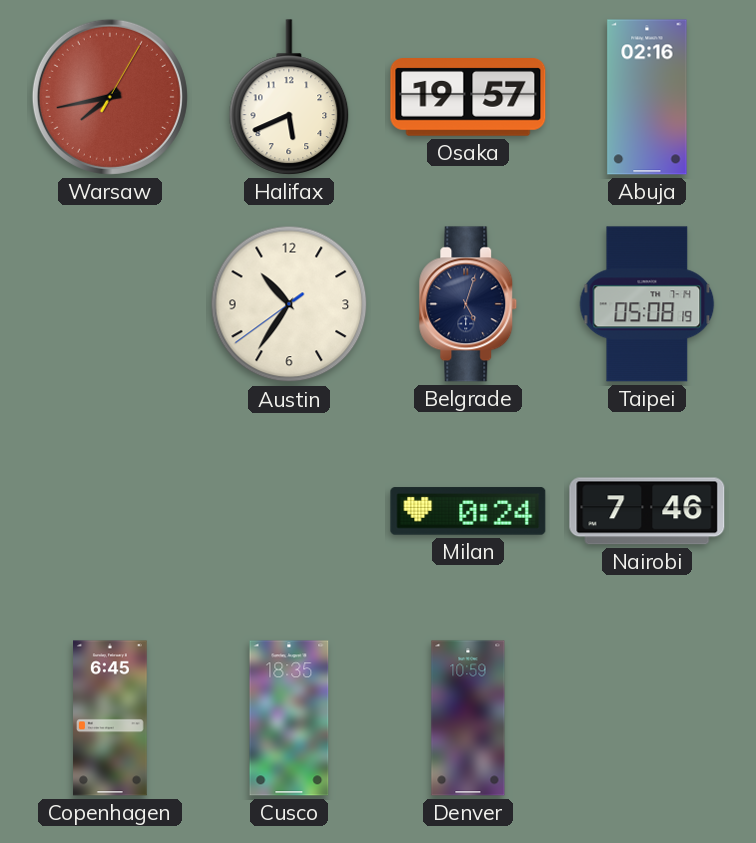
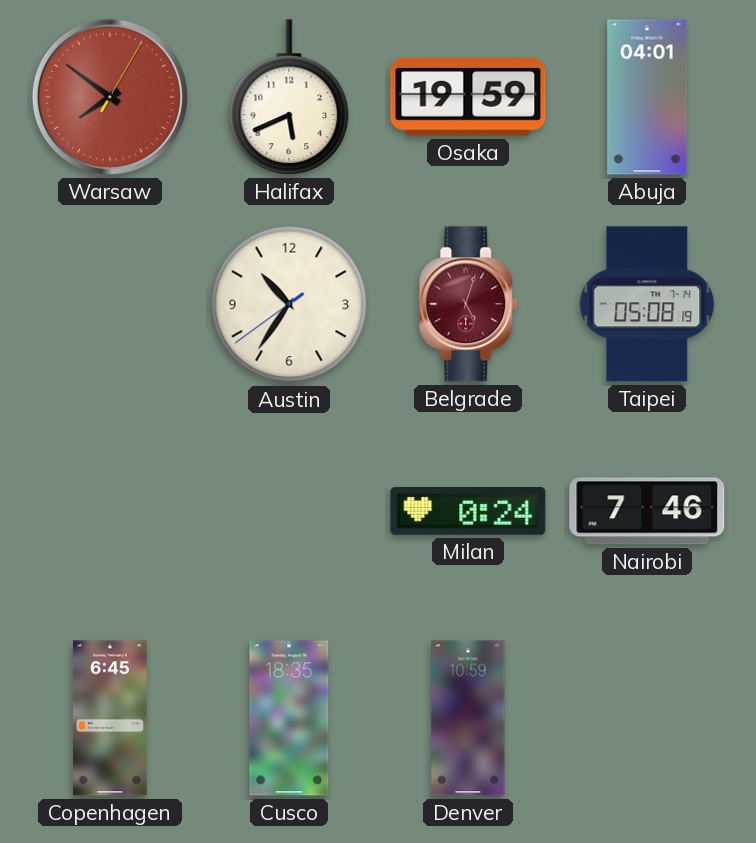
Warsaw: 7:43 -> 7:51
Osaka: 19:57 -> 19:59
Abuja: 02:16 -> 04:01
Belgrade dial: navy -> burgundy
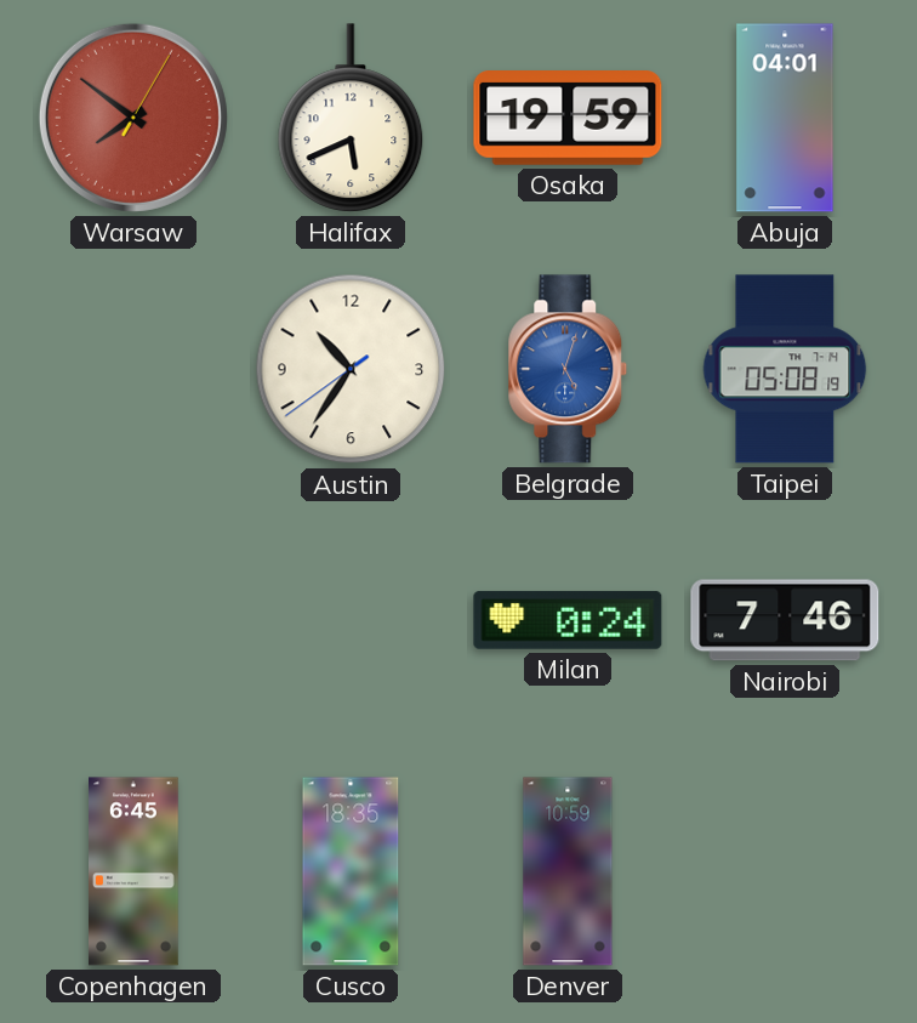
Belgrade dial: burgundy -> blue
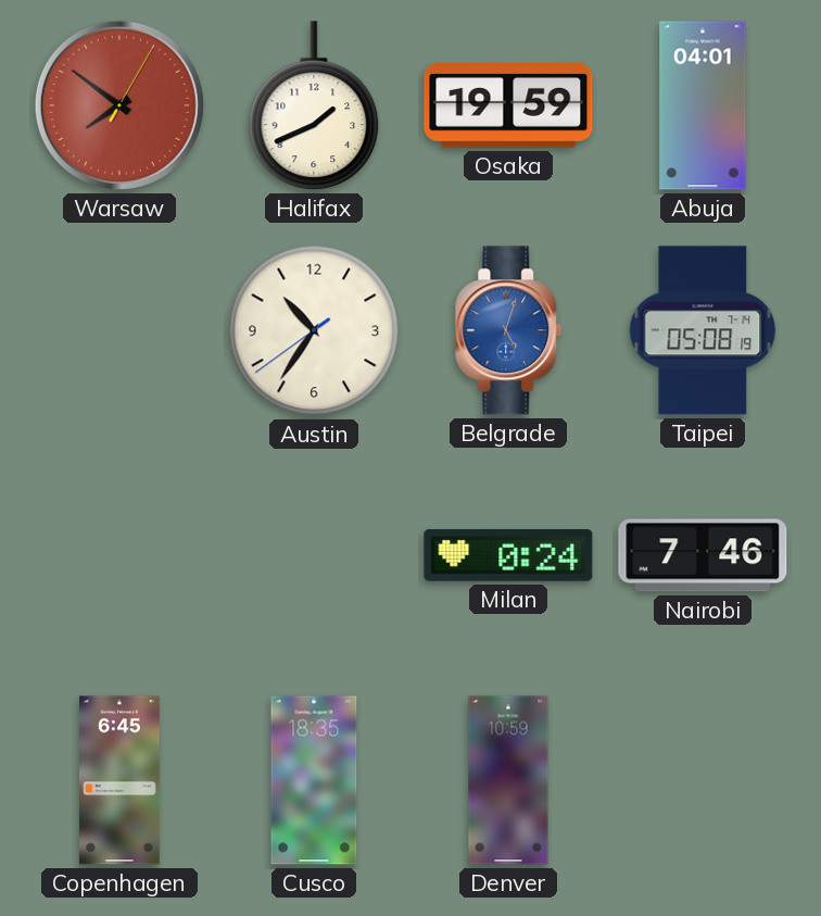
Halifax: 5:41 -> 1:41
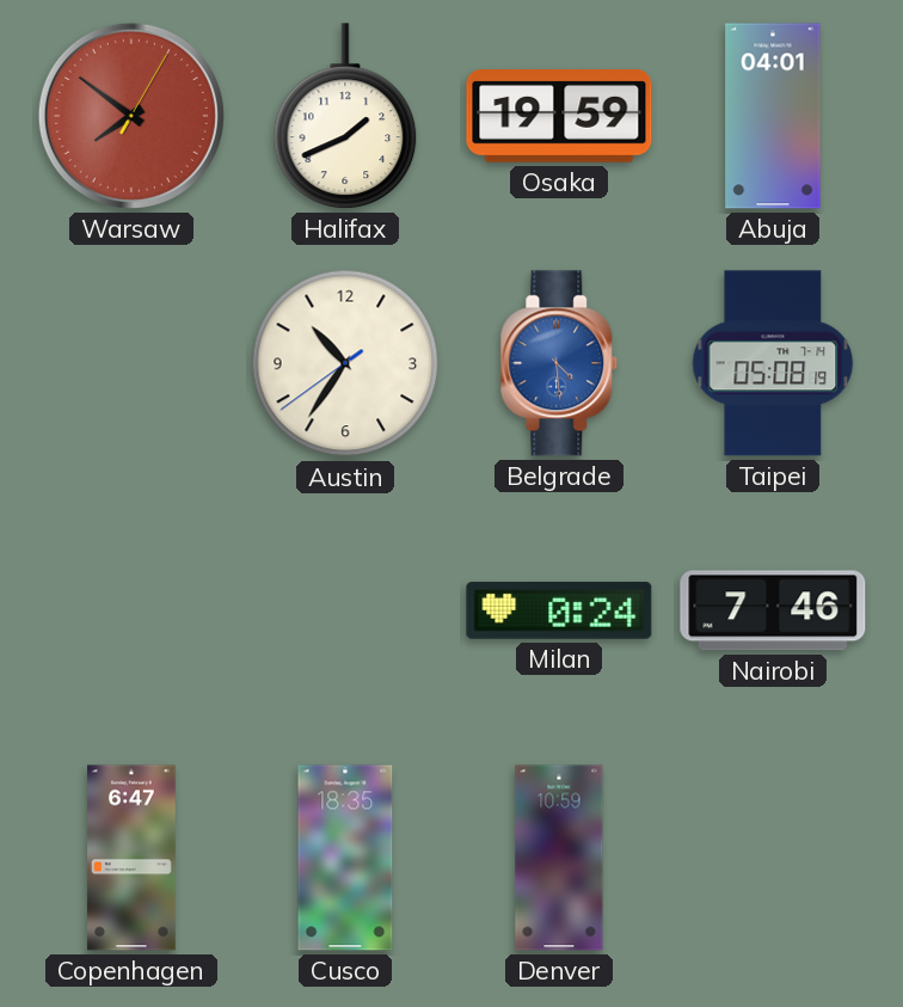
Belgrade: 5:03 -> 4:29
Copenhagen: 6:45 -> 6:47
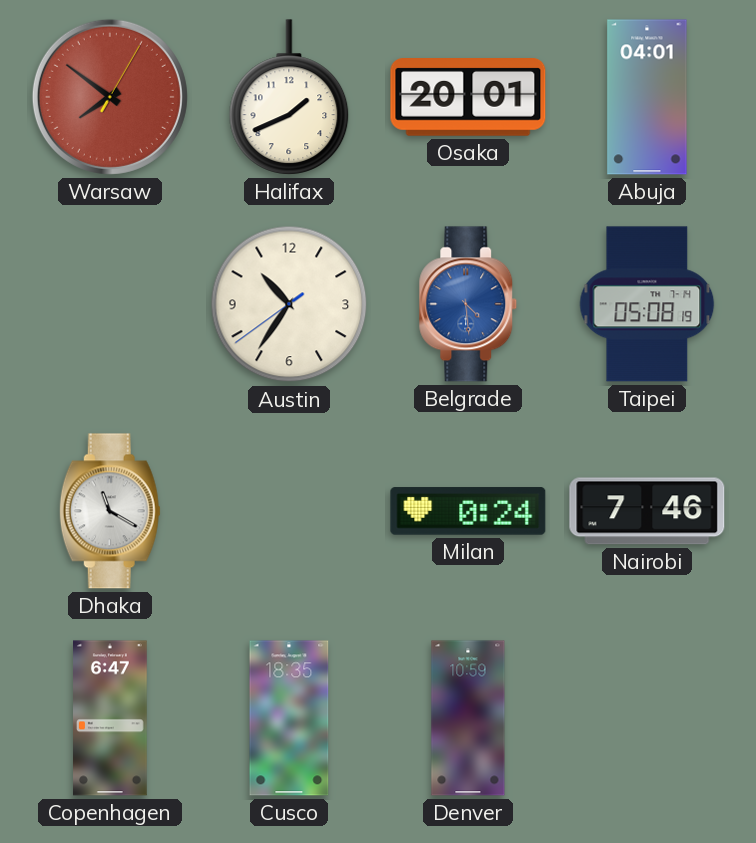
Osaka: 19:59 -> 20:01
Dhaka: none -> 11:20
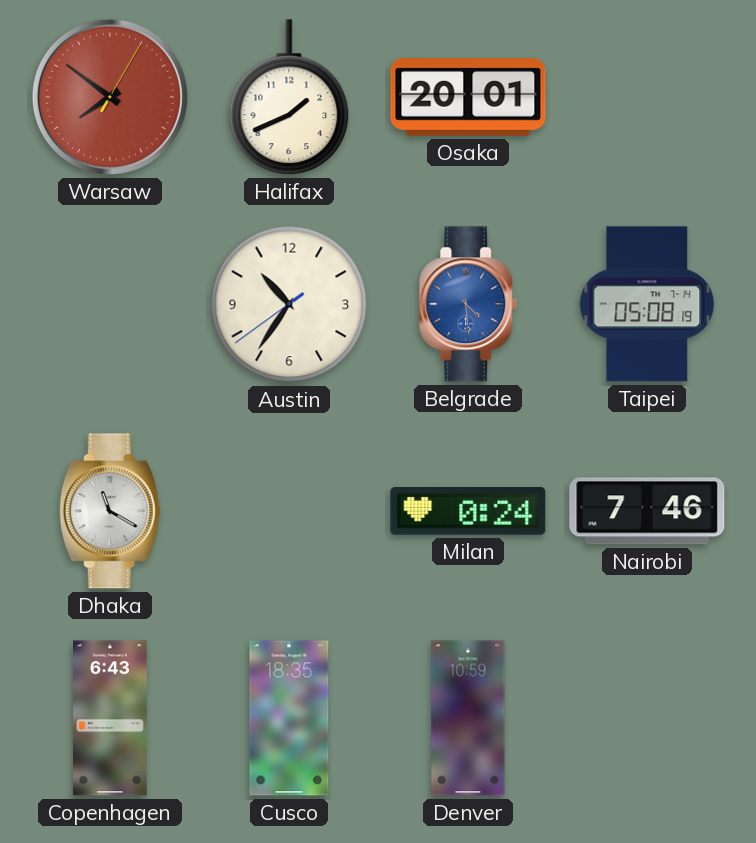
Abuja: 04:01 -> none
Copenhagen: 6:47 -> 6:43
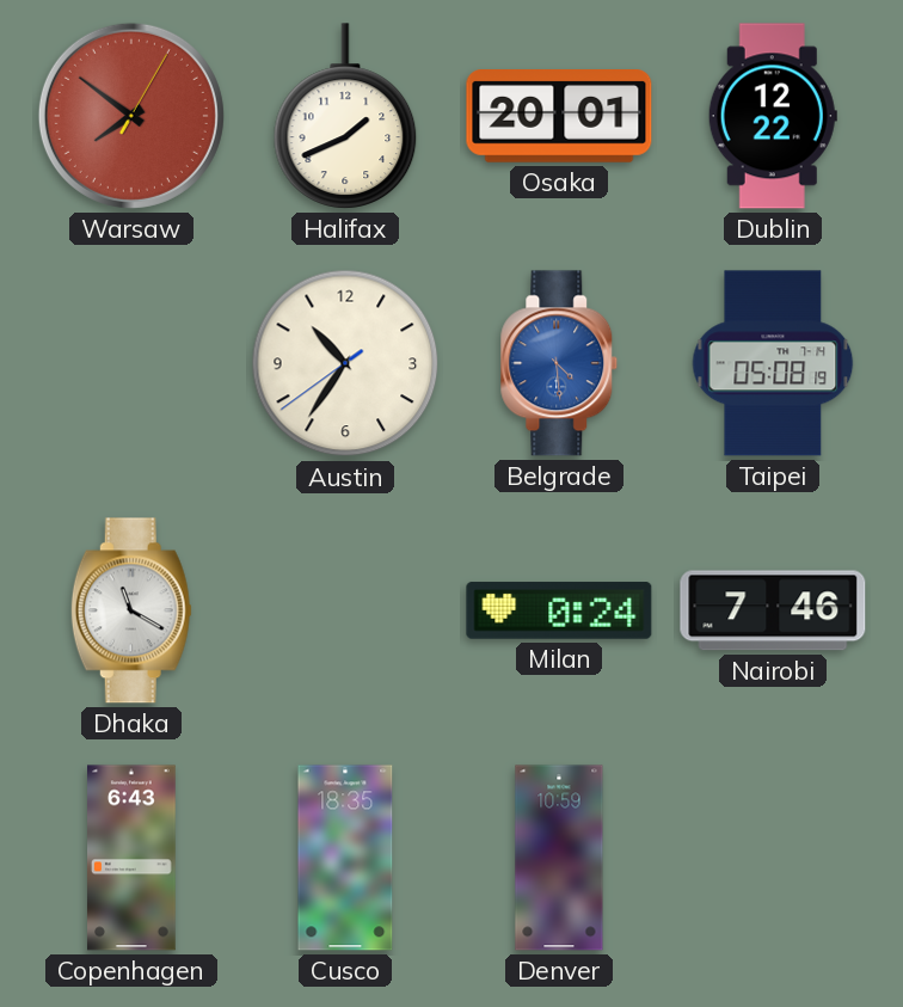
Dublin: none -> 12:22
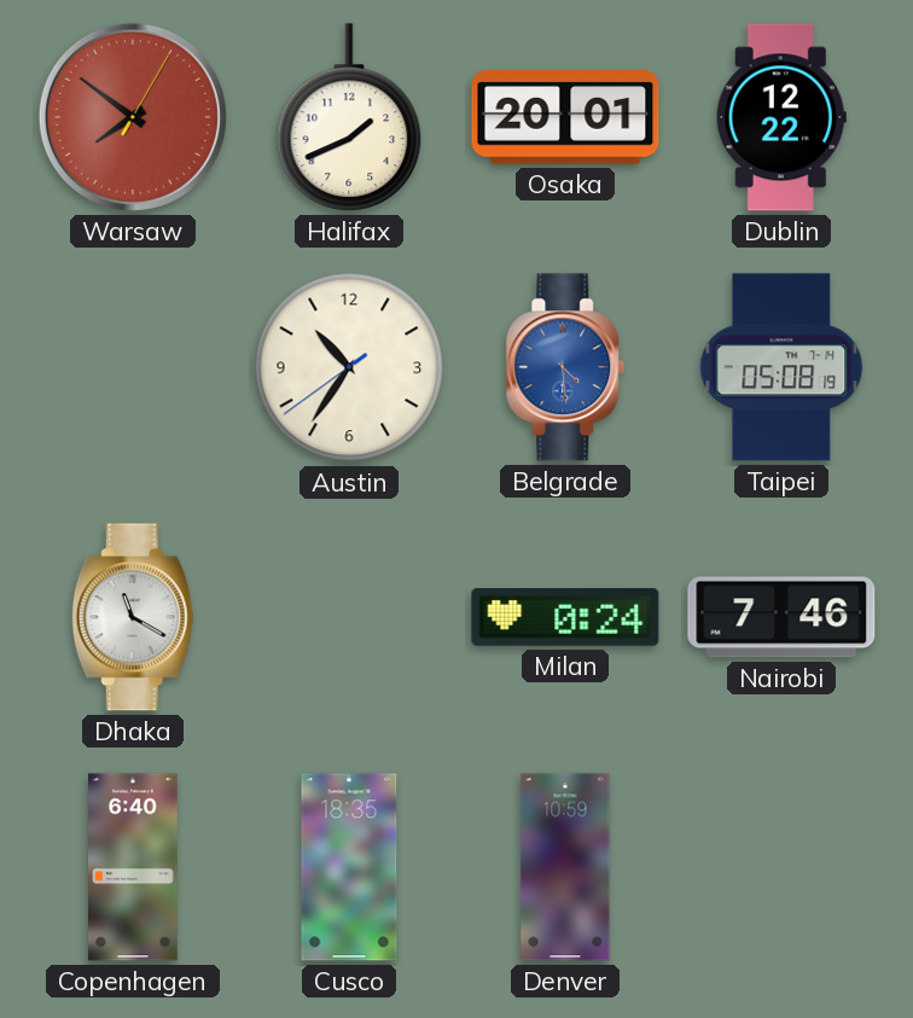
Copenhagen: 6:43 -> 6:40
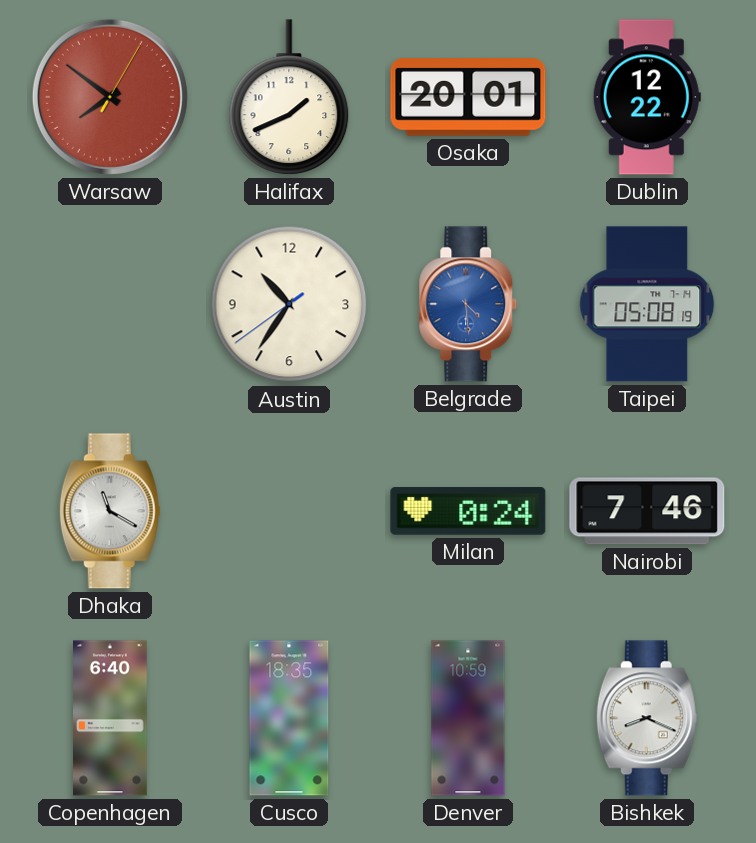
Bishkek: none -> 8:19
